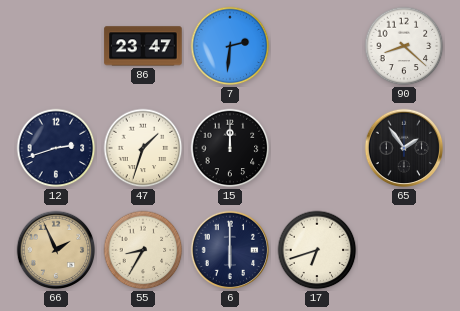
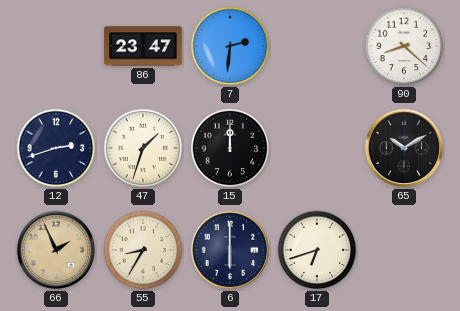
65: 1:54 -> 10:10
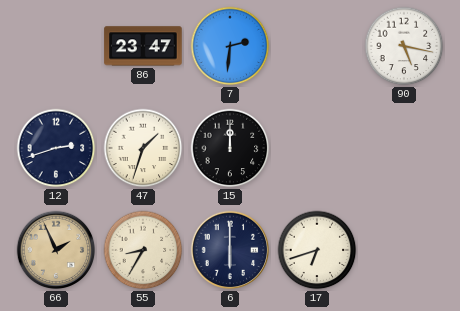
90: 8:22 -> 5:17
65: 10:10 -> none
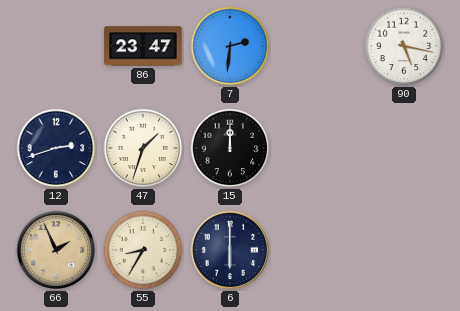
17: 6:42 -> none
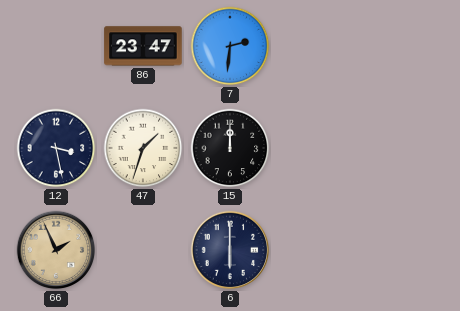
90: 5:17 -> none
12: 2:42 -> 3:28
55: 8:35 -> none
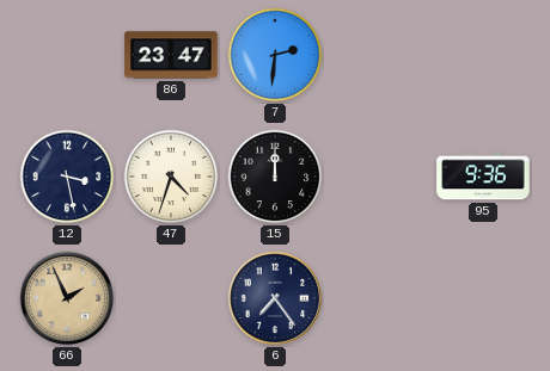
47: 1:33 -> 4:33
95: none -> 9:36
6: 6:00 -> 7:24
